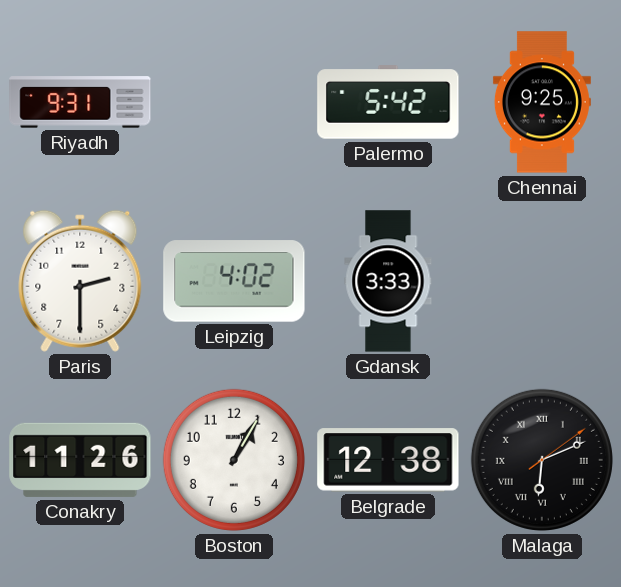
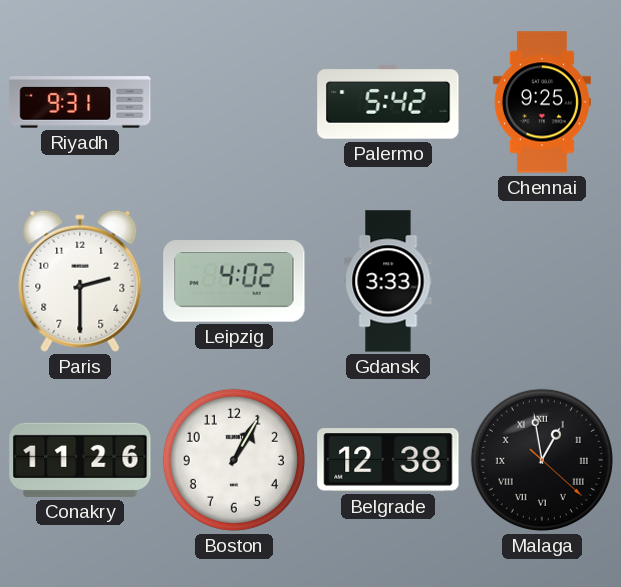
Malaga: 6:11 -> 12:58
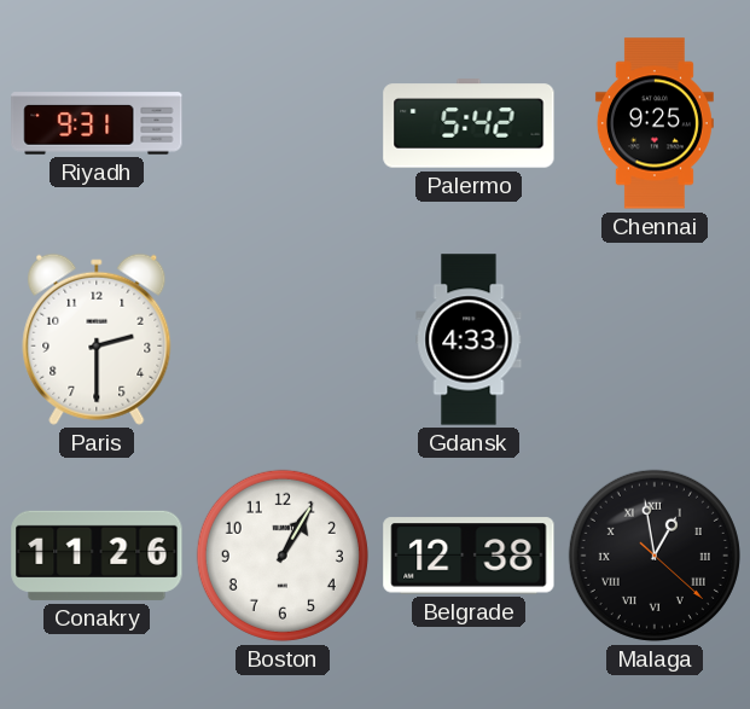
Leipzig: 4:02 -> none
Gdansk: 3:33 -> 4:33
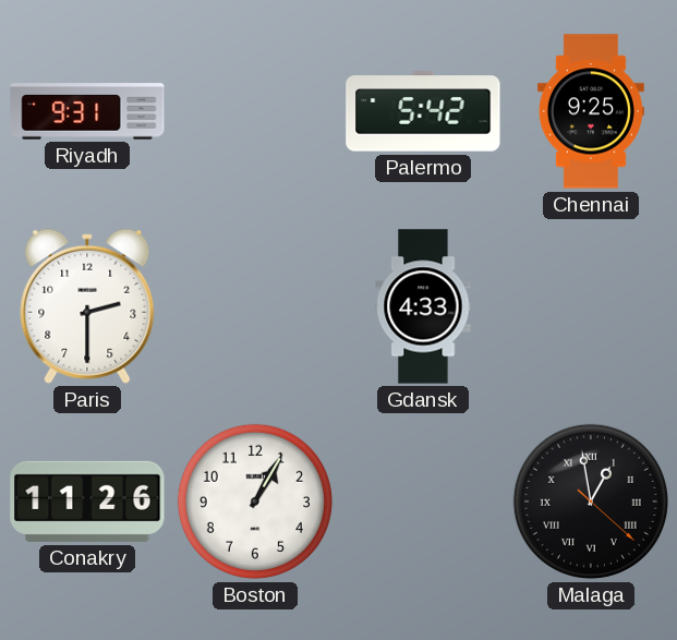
Belgrade: 12:38 -> none
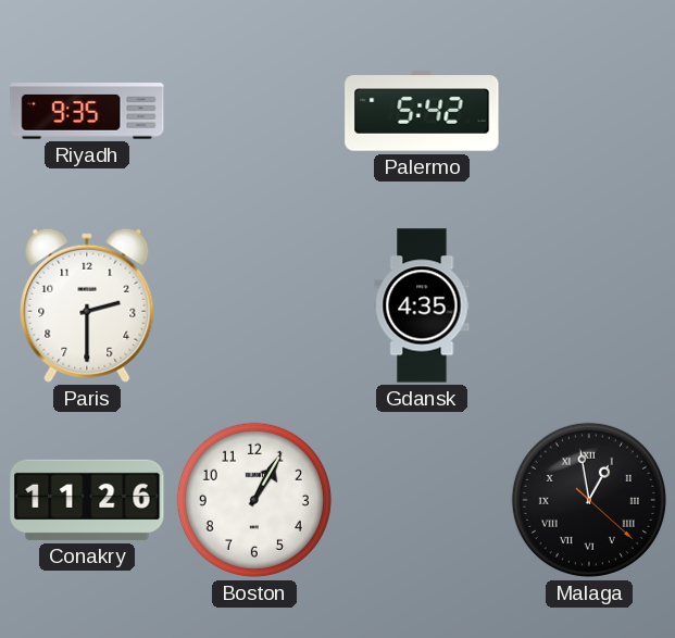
Riyadh: 9:31 -> 9:35
Chennai: 9:25 -> none
Gdansk: 4:33 -> 4:35
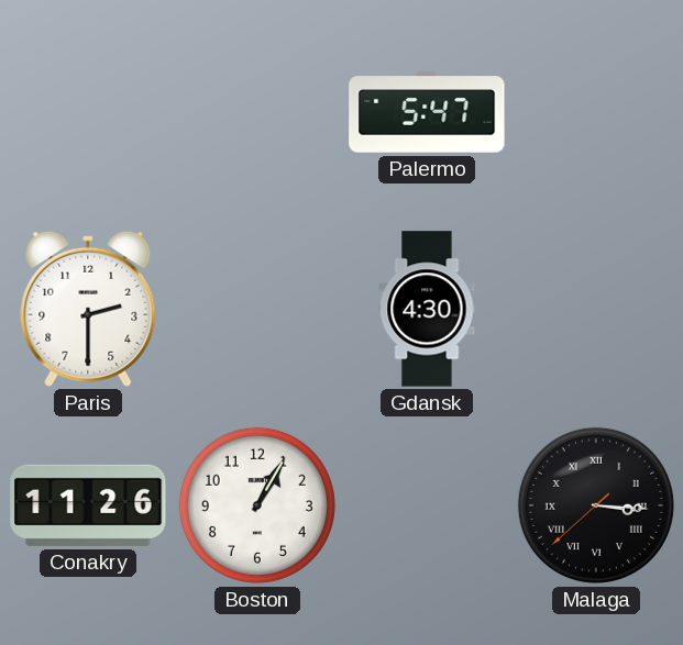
Riyadh: 9:35 -> none
Palermo: 5:42 -> 5:47
Gdansk: 4:35 -> 4:30
Malaga: 12:58 -> 3:15
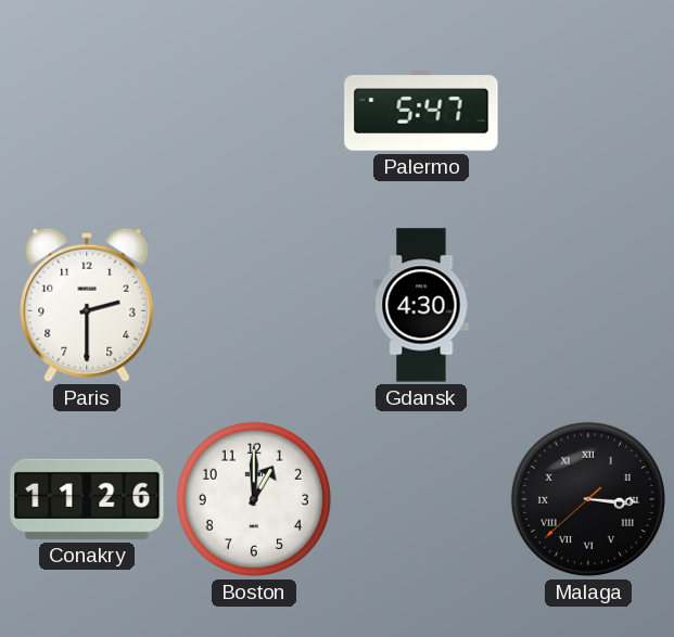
Boston: 1:05 -> 1:00
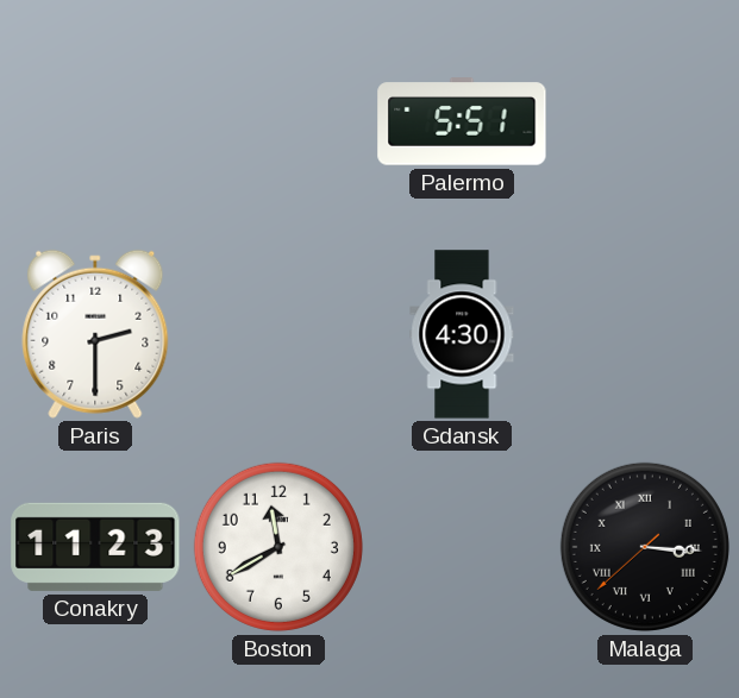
Palermo: 5:47 -> 5:51
Conakry: 11:26 -> 11:23
Boston: 1:00 -> 11:40
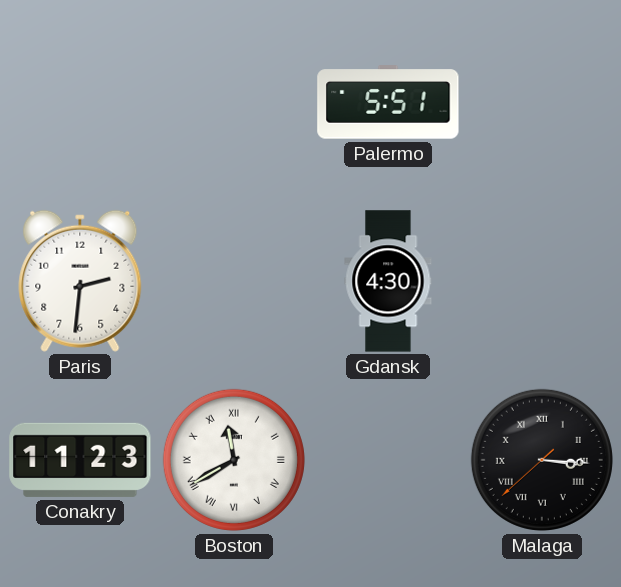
Paris: 2:30 -> 2:31
Boston numerals: Arabic -> Roman
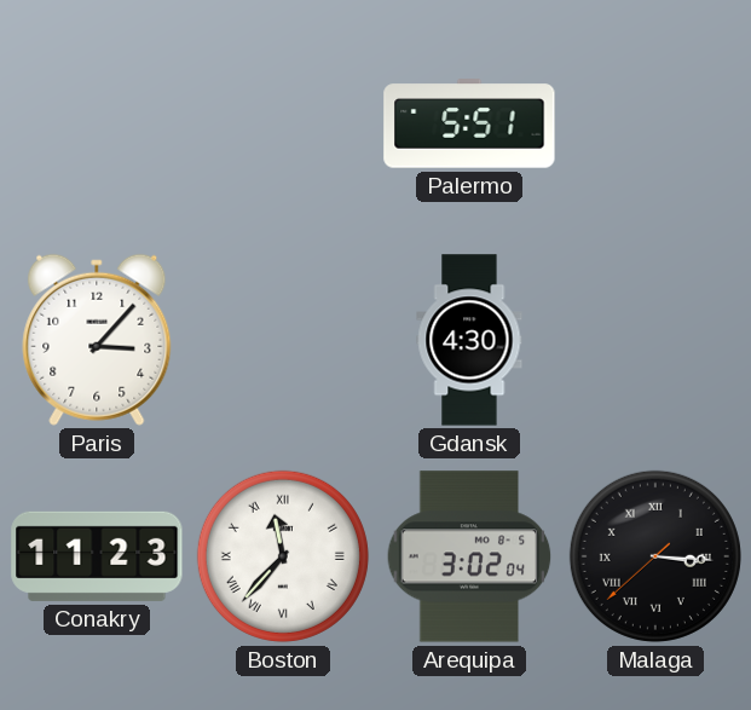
Paris: 2:31 -> 3:07
Boston: 11:40 -> 11:37
Arequipa: none -> 3:02
